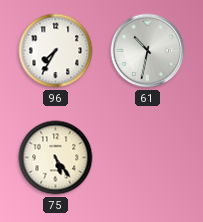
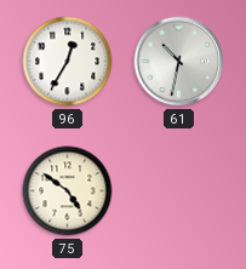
96: 7:35 -> 12:35
75: 5:24 -> 4:51
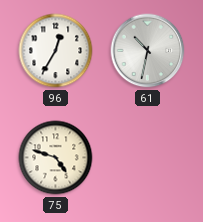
75: 4:51 -> 4:48
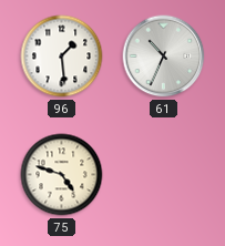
96: 12:35 -> 1:29
61: 10:32 -> 10:34
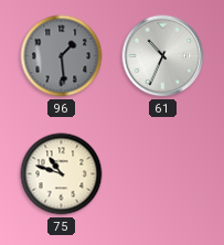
96 dial: white -> grey
75: 4:48 -> 10:48
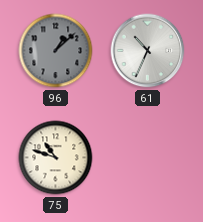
96: 1:29 -> 1:08
